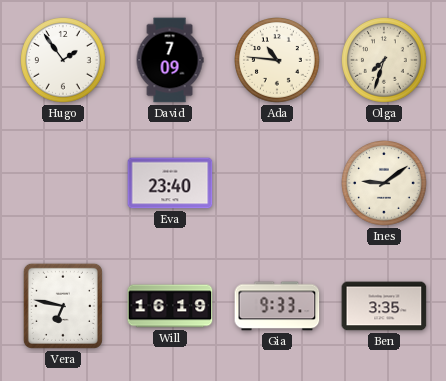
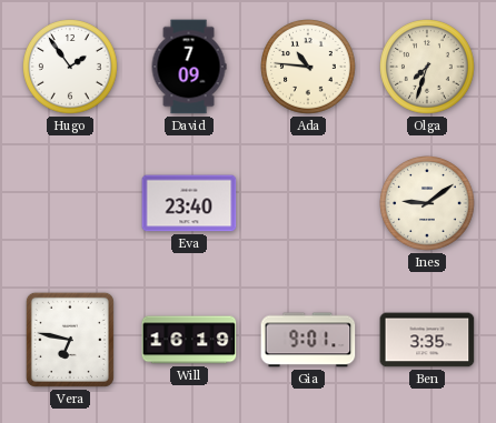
Gia: 9:33 -> 9:01
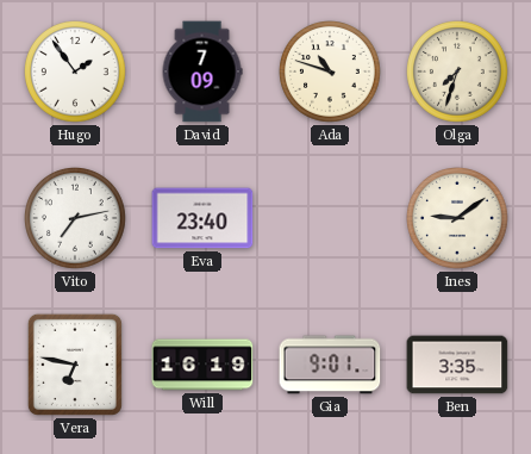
Ada: 10:46 -> 10:48
Vito: none -> 7:13
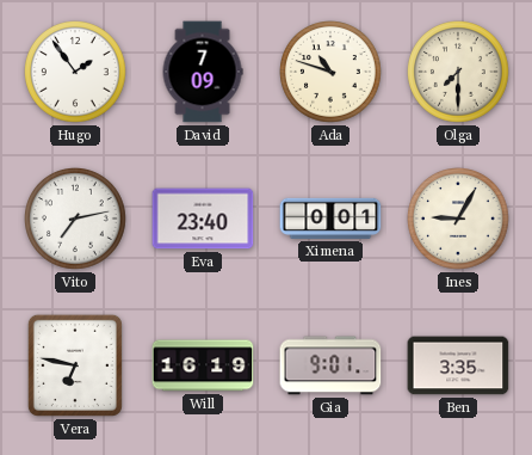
Olga: 7:33 -> 7:30
Ximena: none -> 0:01
Ines: 9:09 -> 9:05
